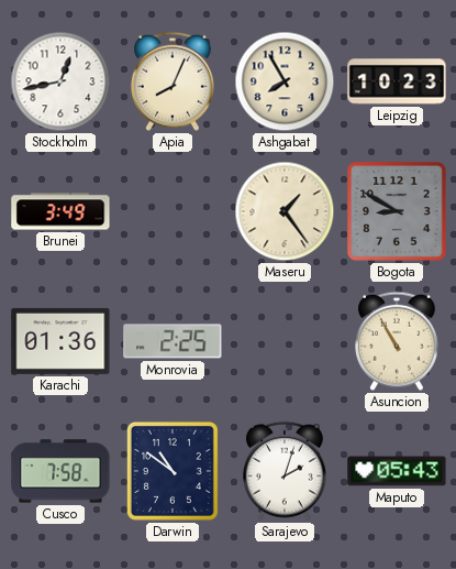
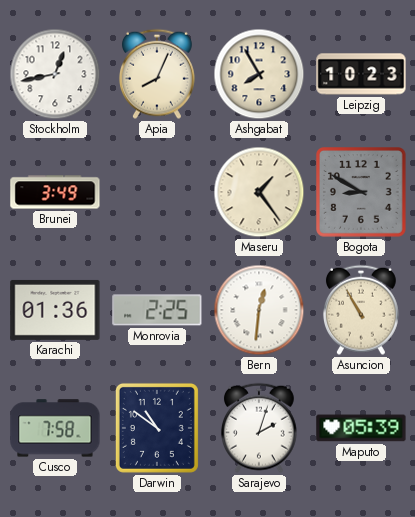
Bern: none -> 12:31
Maputo: 05:43 -> 05:39
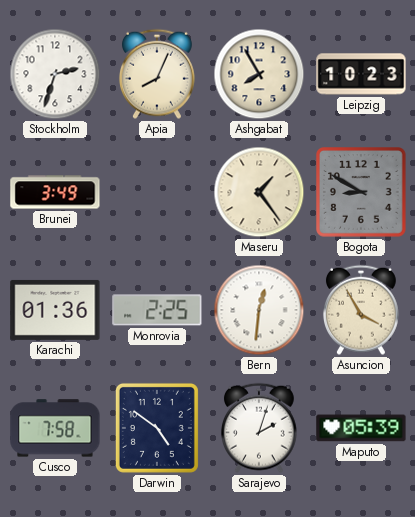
Stockholm: 12:43 -> 2:33
Asuncion: 10:55 -> 3:55
Darwin: 10:51 -> 4:51
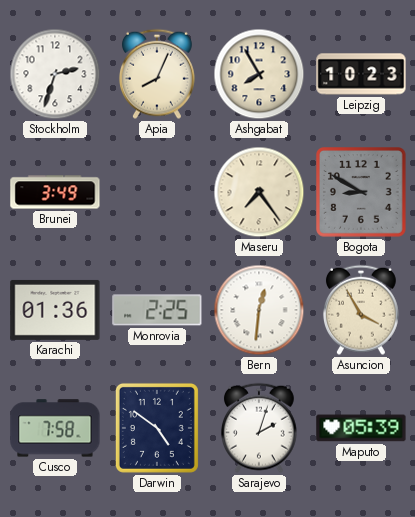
Maseru: 1:24 -> 7:24
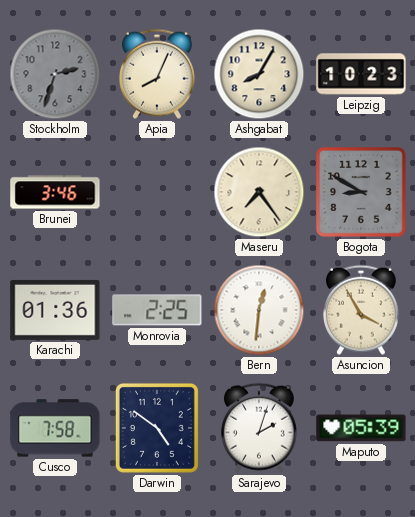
Stockholm dial: white -> grey
Ashgabat: 7:55 -> 8:05
Brunei: 3:49 -> 3:46
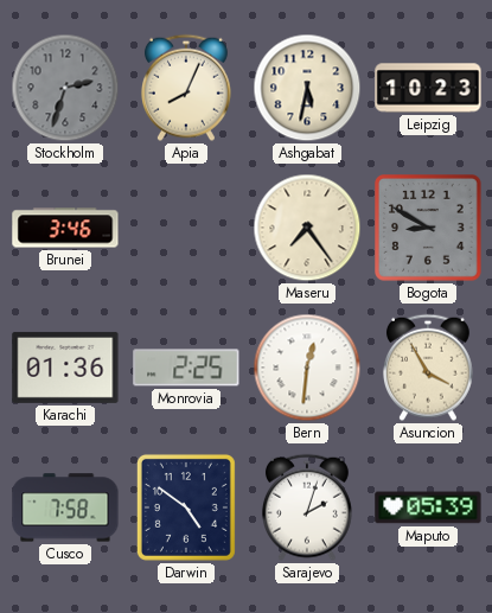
Ashgabat: 8:05 -> 5:32
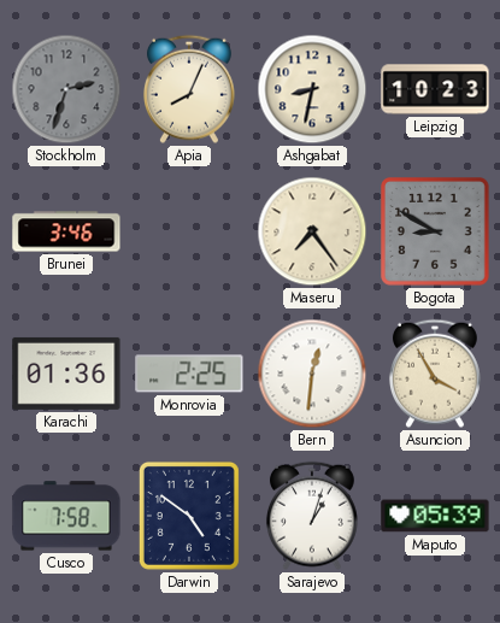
Ashgabat: 5:32 -> 8:32
Sarajevo: 2:03 -> 1:03
